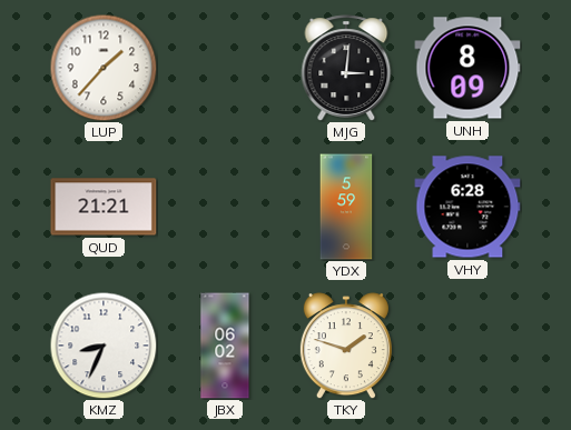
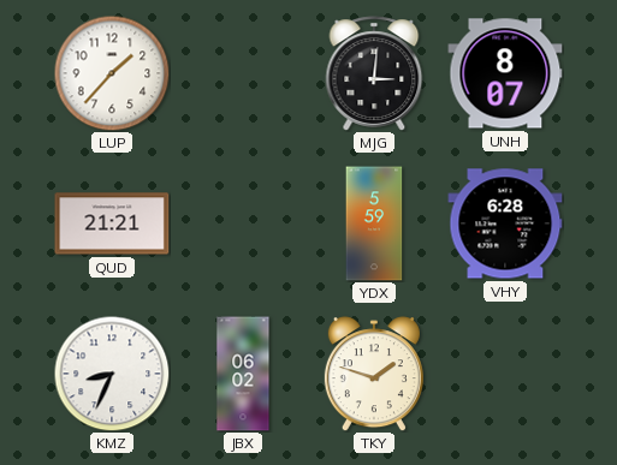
UNH: 8:09 -> 8:07
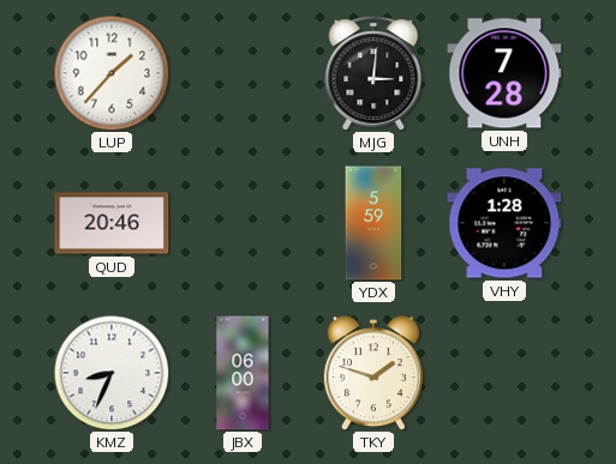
UNH: 8:07 -> 7:28
QUD: 21:21 -> 20:46
VHY: 6:28 -> 1:28
JBX: 06:02 -> 06:00
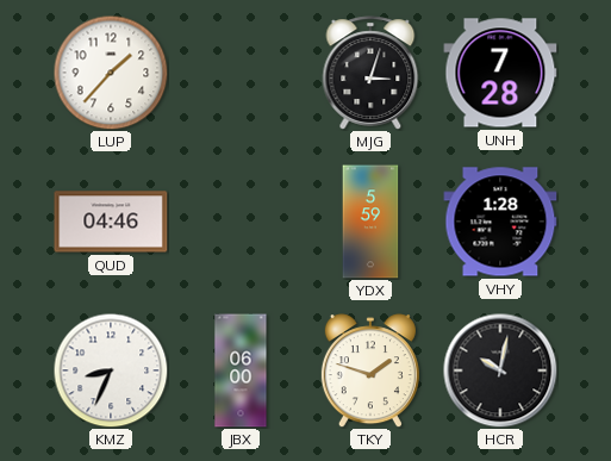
MJG: 3:01 -> 3:03
QUD: 20:46 -> 04:46
HCR: none -> 10:02
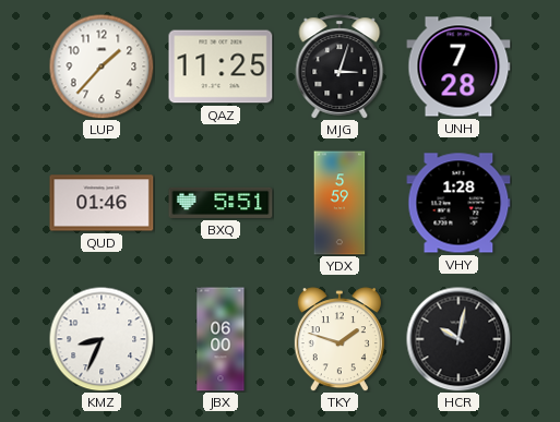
QAZ: none -> 11:25
QUD: 04:46 -> 01:46
BXQ: none -> 5:51
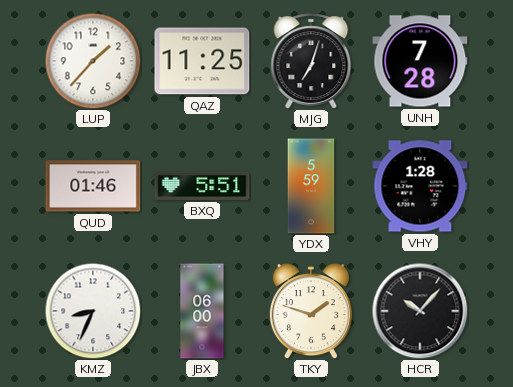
MJG: 3:03 -> 7:03
HCR: 10:02 -> 10:07
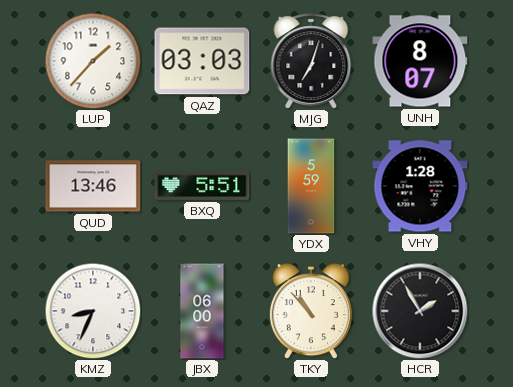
QAZ: 11:25 -> 03:03
UNH: 7:28 -> 8:07
QUD: 01:46 -> 13:46
TKY: 1:48 -> 10:53
HCR: 10:07 -> 1:55
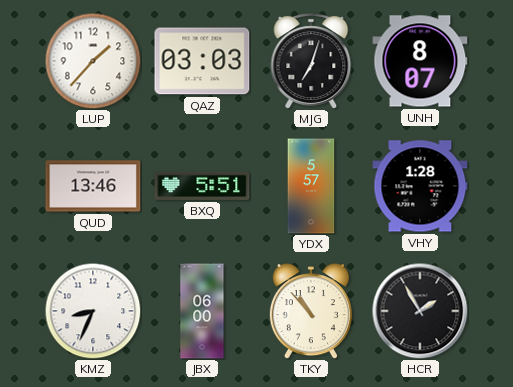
YDX: 5:59 -> 5:57
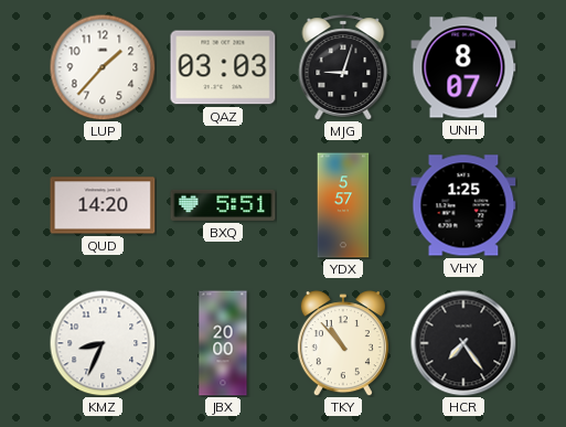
MJG: 7:03 -> 9:03
QUD: 13:46 -> 14:20
VHY: 1:28 -> 1:25
JBX: 06:00 -> 20:00
HCR: 1:55 -> 7:24
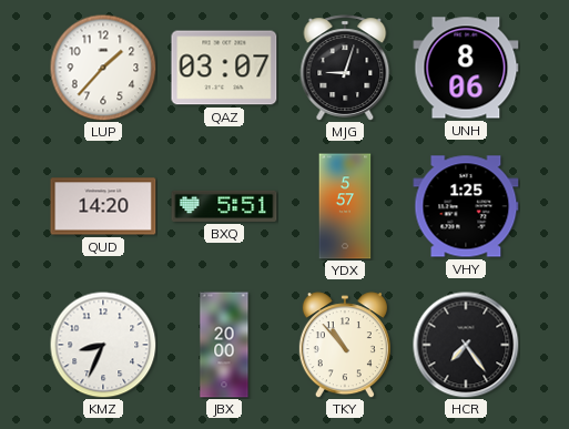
QAZ: 03:03 -> 03:07
UNH: 8:07 -> 8:06
